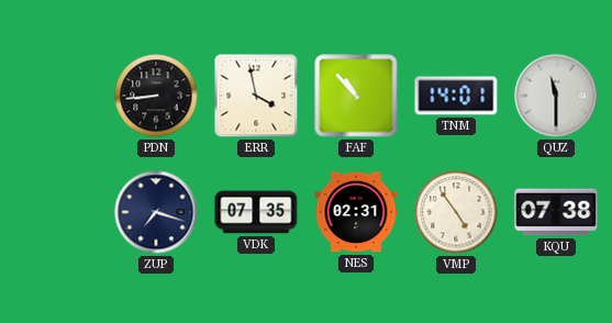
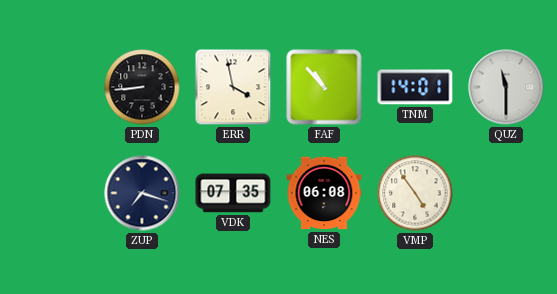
NES: 02:31 -> 06:08
KQU: 07:38 -> none
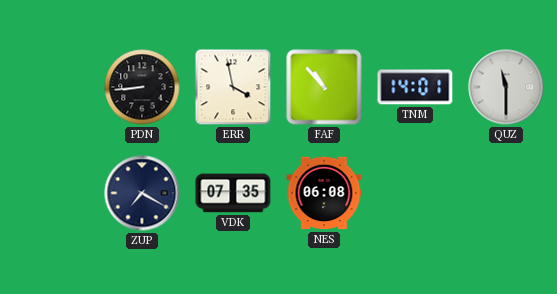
ZUP: 7:18 -> 7:20
VMP: 4:54 -> none
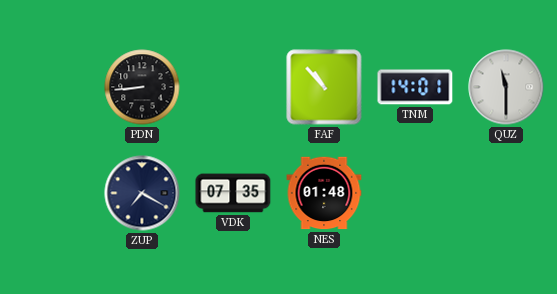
ERR: 3:58 -> none
NES: 06:08 -> 01:48
